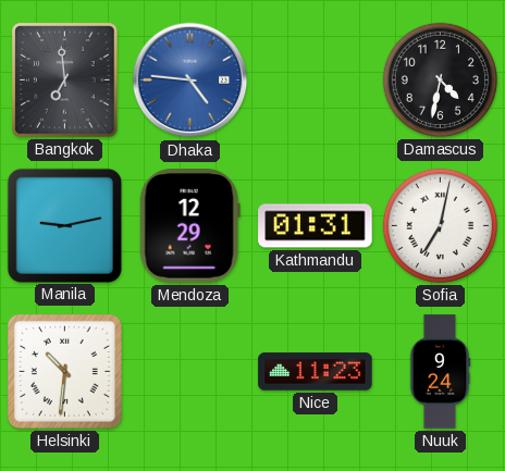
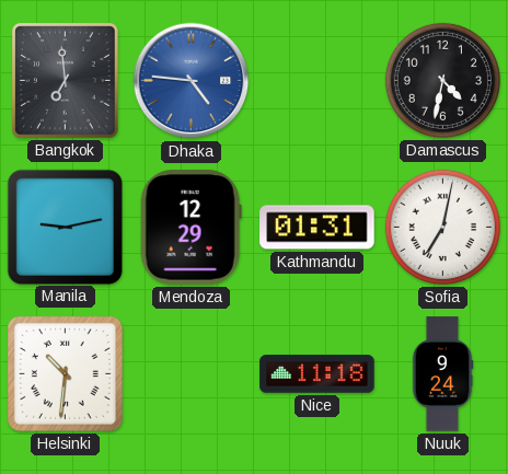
Nice: 11:23 -> 11:18
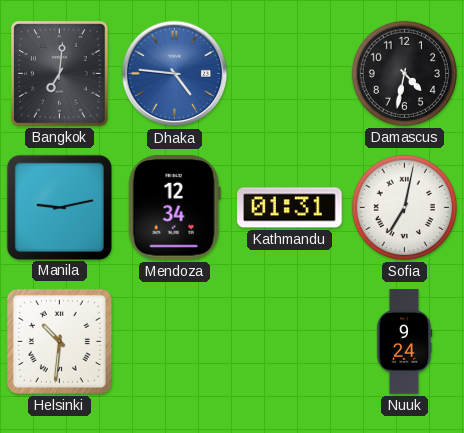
Bangkok: 6:59 -> 7:01
Mendoza: 12:29 -> 12:34
Nice: 11:18 -> none
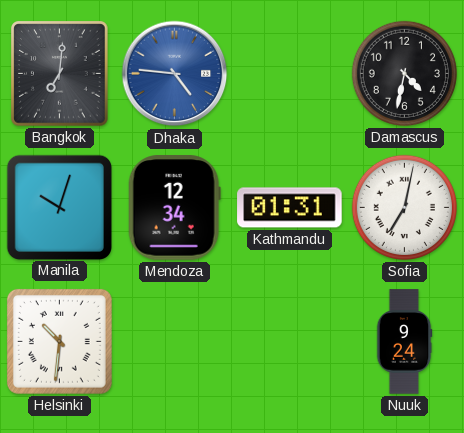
Manila: 9:13 -> 10:03
